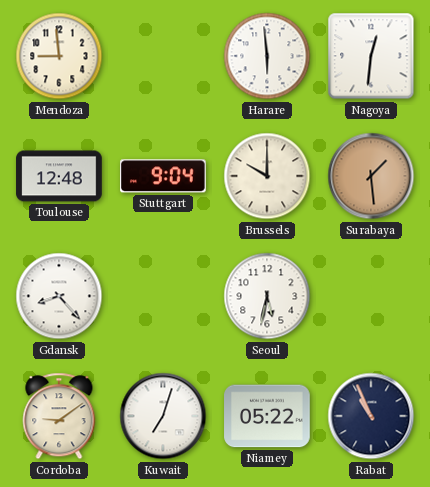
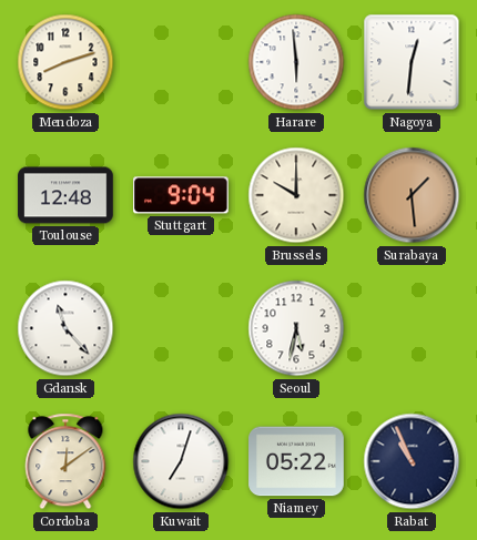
Mendoza: 8:59 -> 8:12
Gdansk: 8:23 -> 11:23
Cordoba: 9:09 -> 12:09
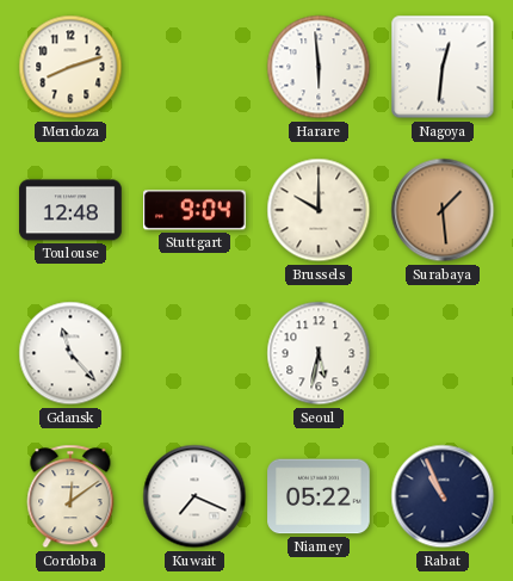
Kuwait: 7:03 -> 7:19
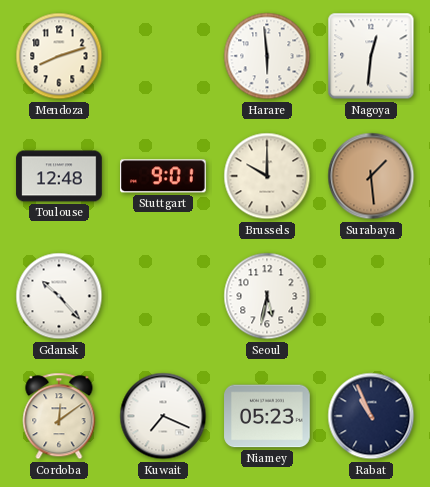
Stuttgart: 9:04 -> 9:01
Gdansk: 11:23 -> 10:23
Niamey: 05:22 -> 05:23
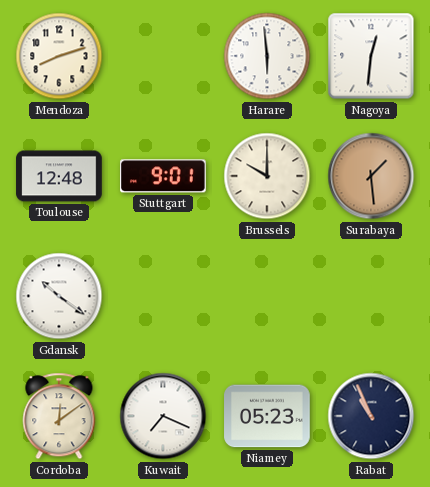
Gdansk: 10:23 -> 10:21
Seoul: 5:32 -> none
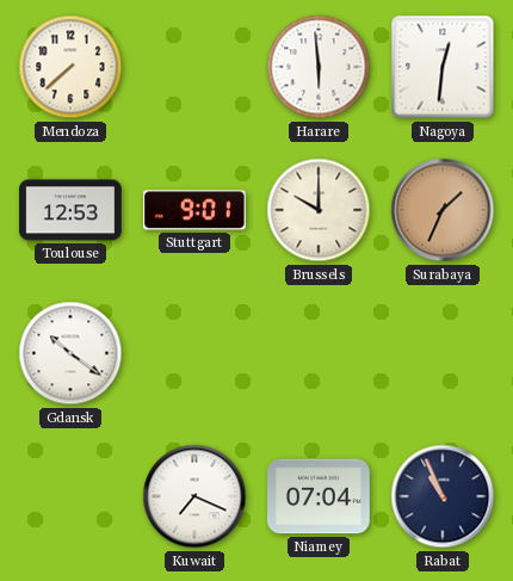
Mendoza: 8:12 -> 7:38
Toulouse: 12:48 -> 12:53
Surabaya: 1:29 -> 1:34
Cordoba: 12:09 -> none
Niamey: 05:23 -> 07:04
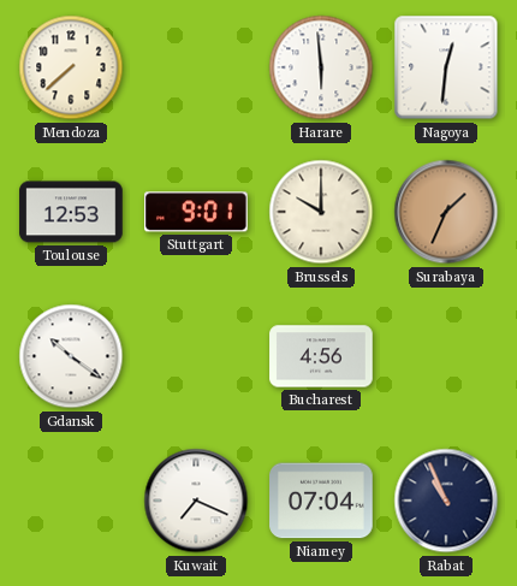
Bucharest: none -> 4:56
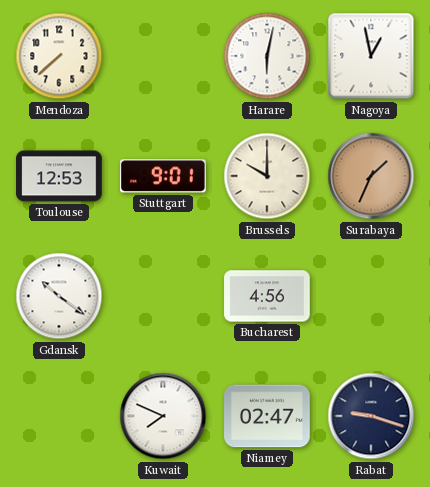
Harare: 5:59 -> 6:02
Nagoya: 12:31 -> 12:58
Kuwait: 7:19 -> 7:49
Niamey: 07:04 -> 02:47
Rabat: 10:56 -> 9:18
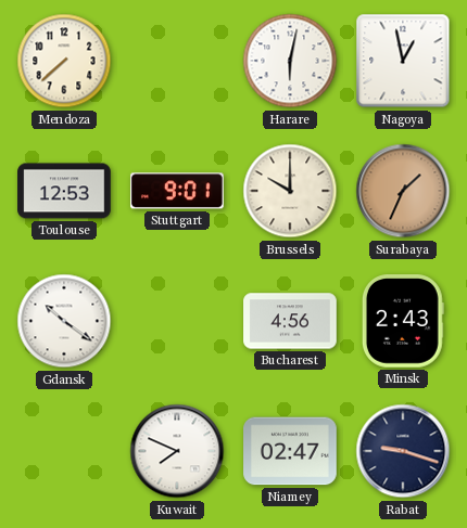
Minsk: none -> 2:43
